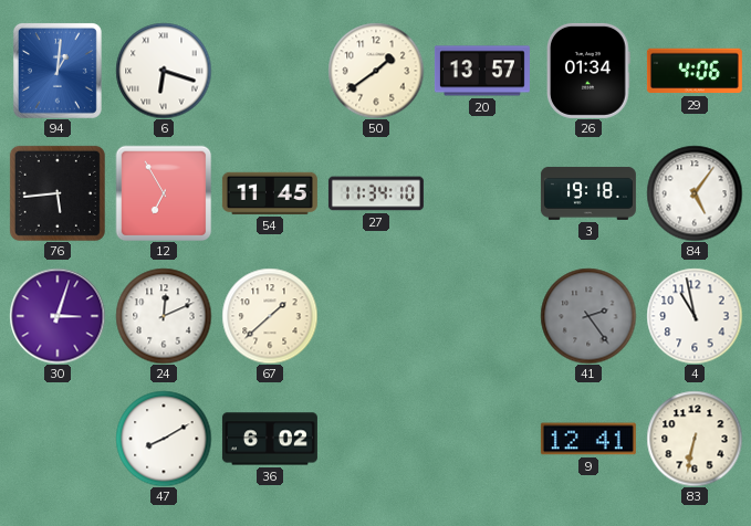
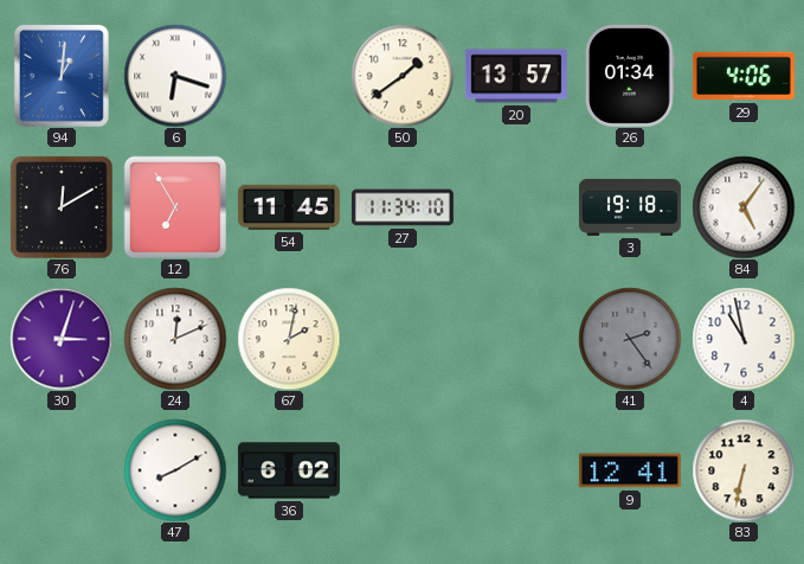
76: 5:44 -> 12:10
67: 1:38 -> 2:02
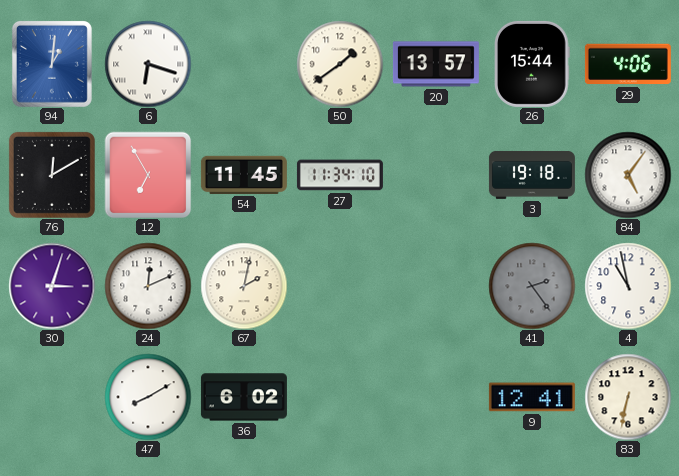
26: 01:34 -> 15:44
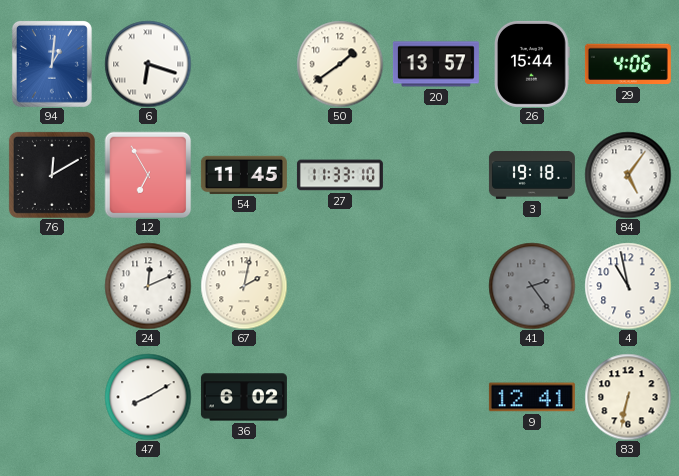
27: 11:34 -> 11:33
30: 3:03 -> none
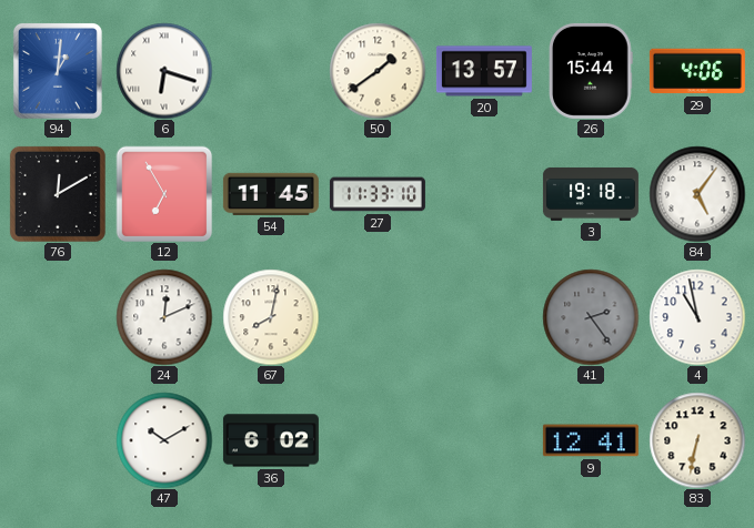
67: 2:02 -> 8:02
47: 8:10 -> 10:10
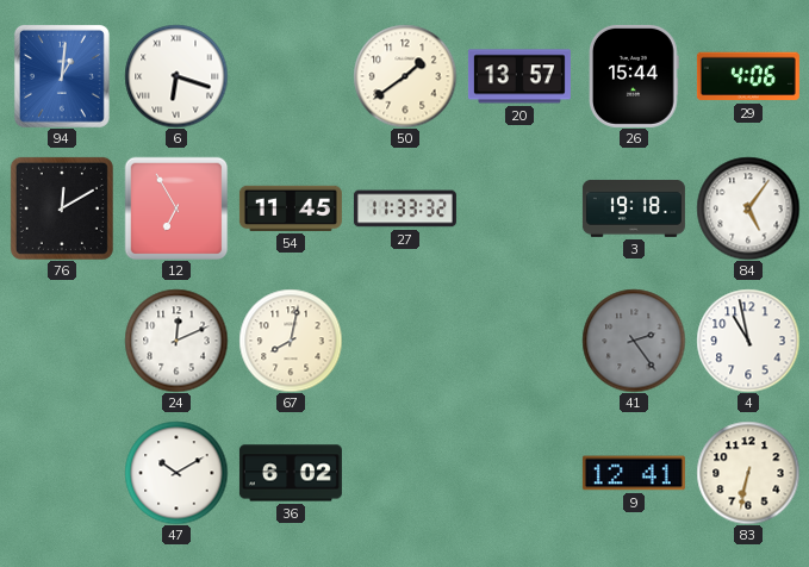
27: 11:33:10 -> 11:33:32
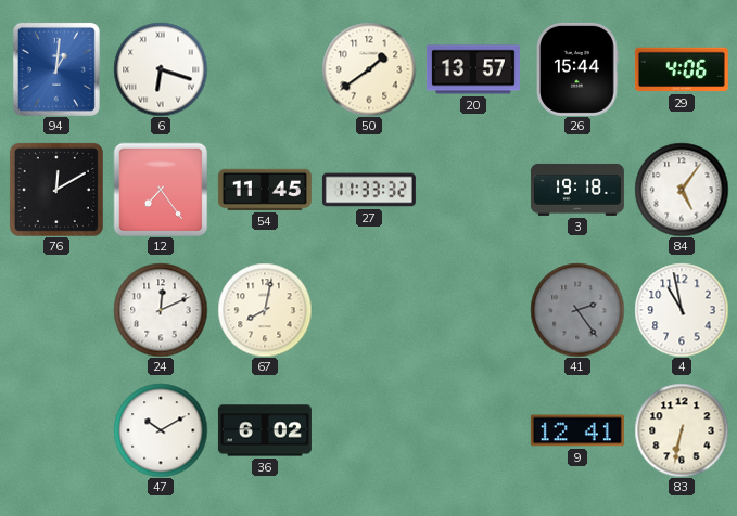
12: 6:55 -> 7:24
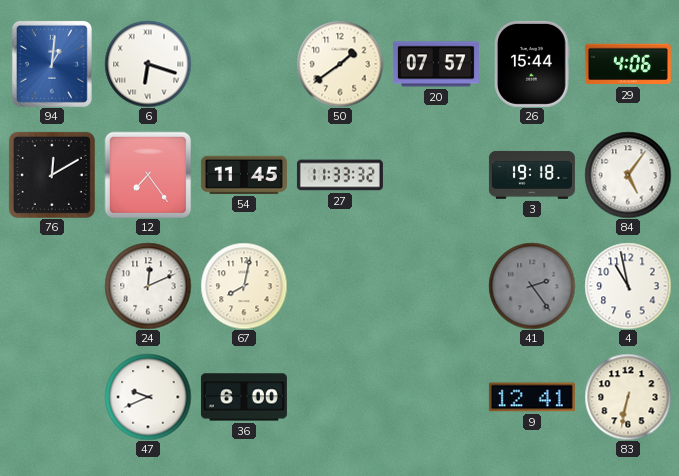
20: 13:57 -> 07:57
47: 10:10 -> 9:41
36: 6:02 -> 6:00
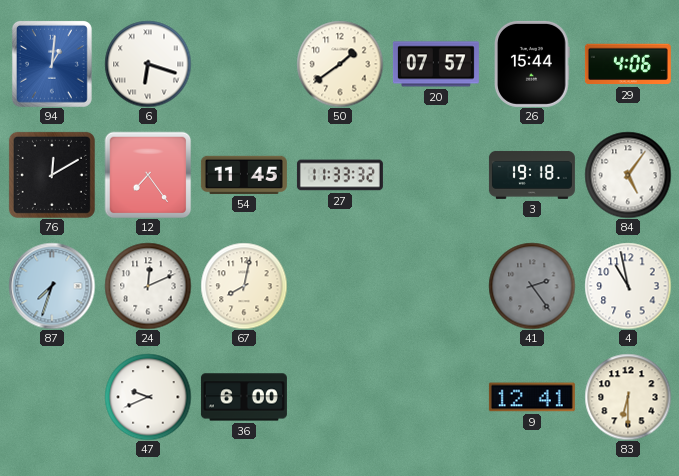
87: none -> 7:33
83: 6:32 -> 6:30
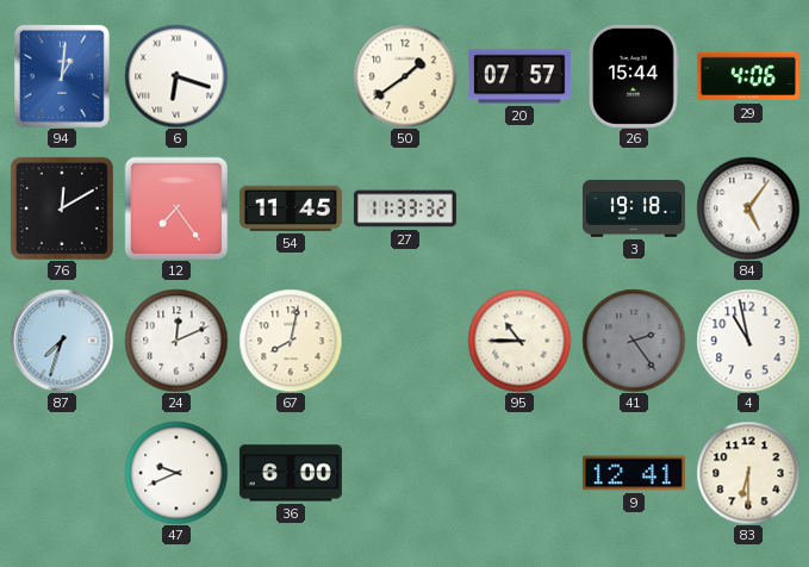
95: none -> 10:45
